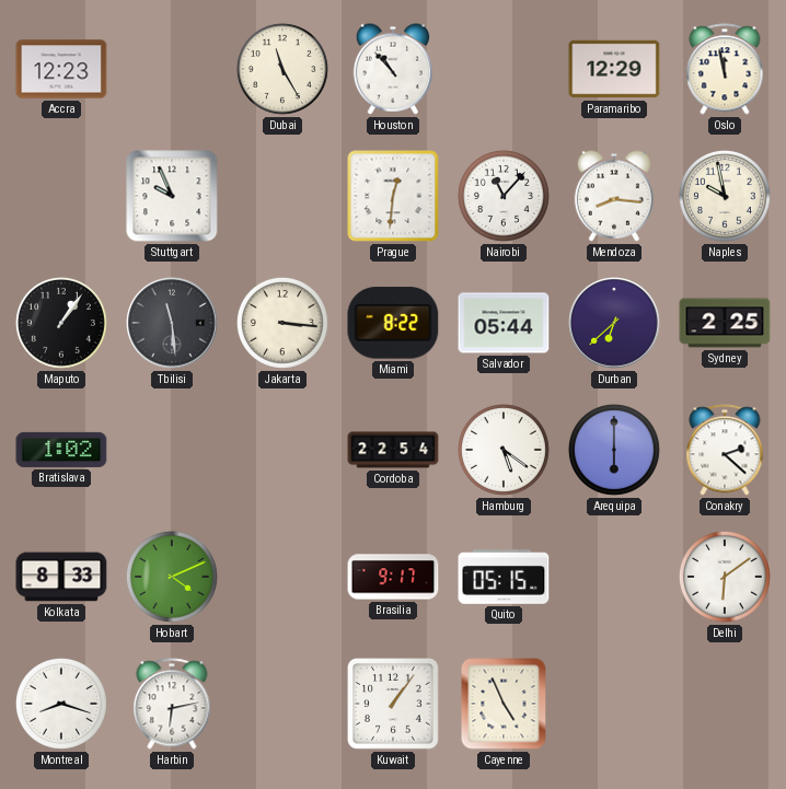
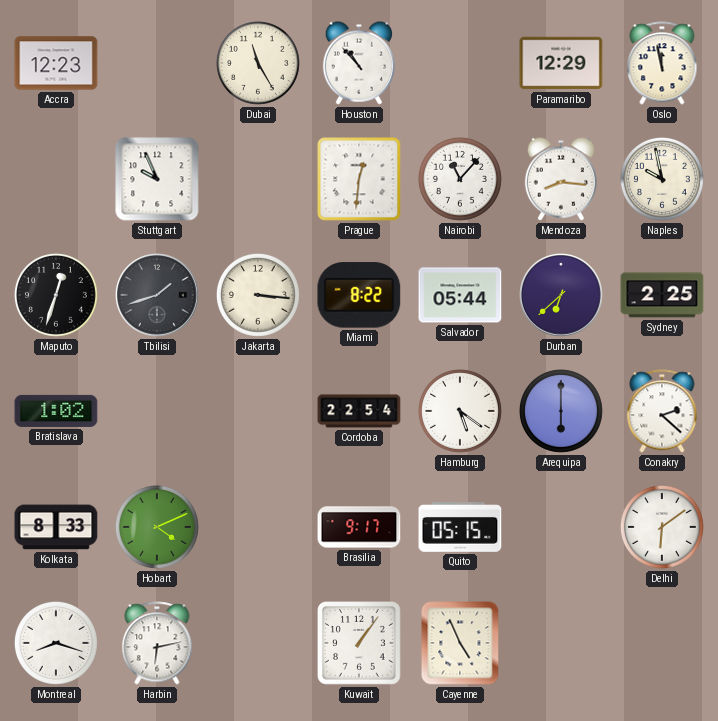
Maputo: 1:06 -> 12:33
Tbilisi: 11:29 -> 1:42
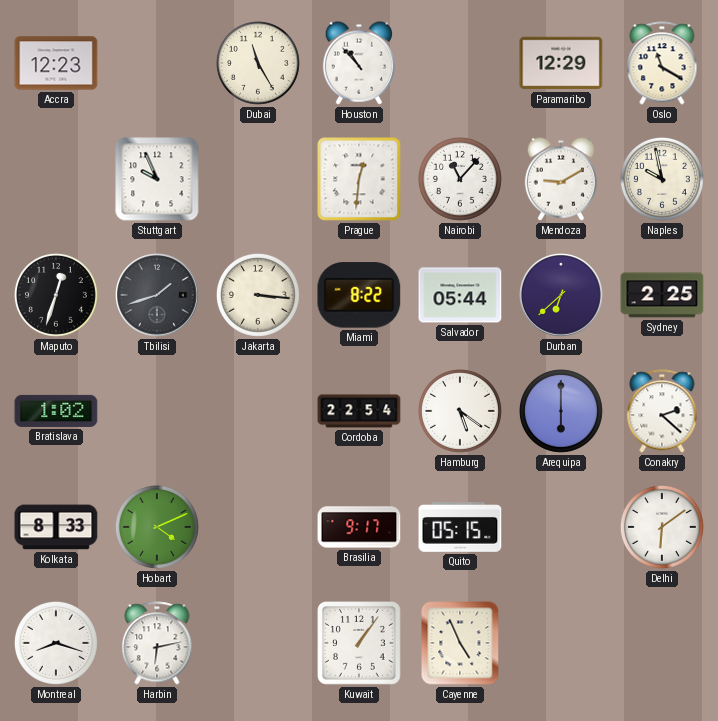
Oslo: 11:58 -> 11:20
Mendoza: 8:16 -> 9:10
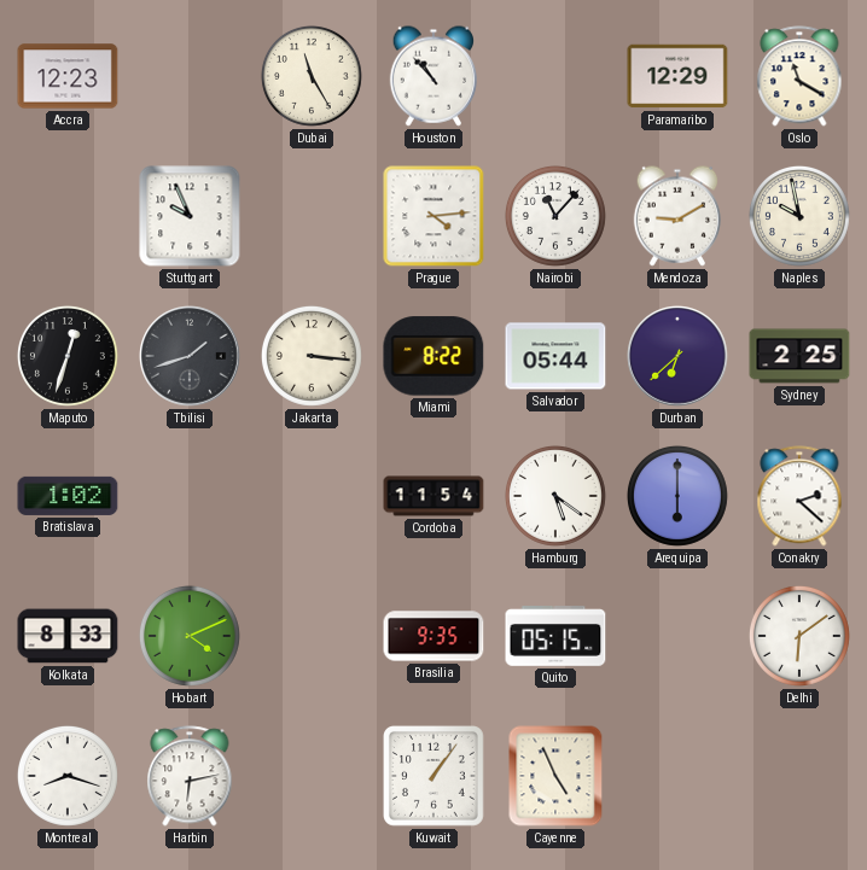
Prague: 12:31 -> 4:14
Cordoba: 22:54 -> 11:54
Brasilia: 9:17 -> 9:35
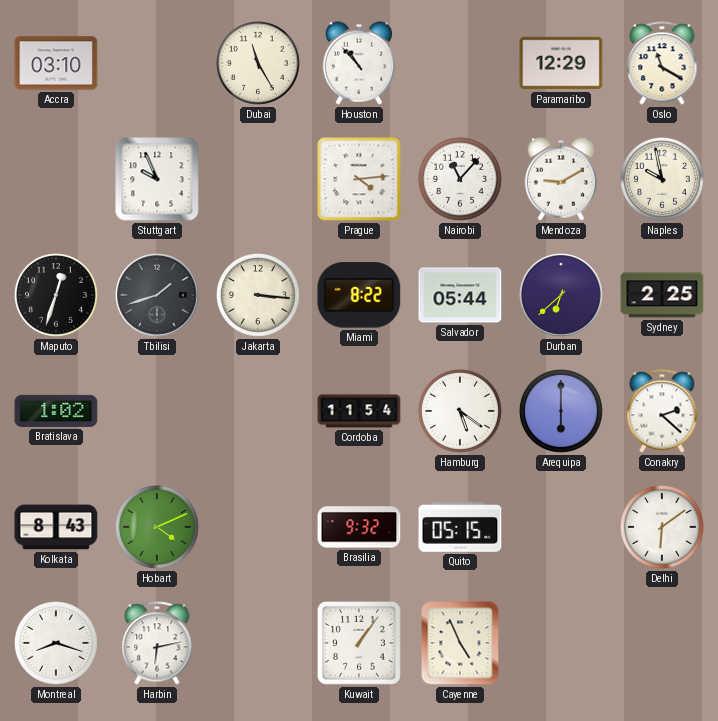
Accra: 12:23 -> 03:10
Kolkata: 8:33 -> 8:43
Brasilia: 9:35 -> 9:32
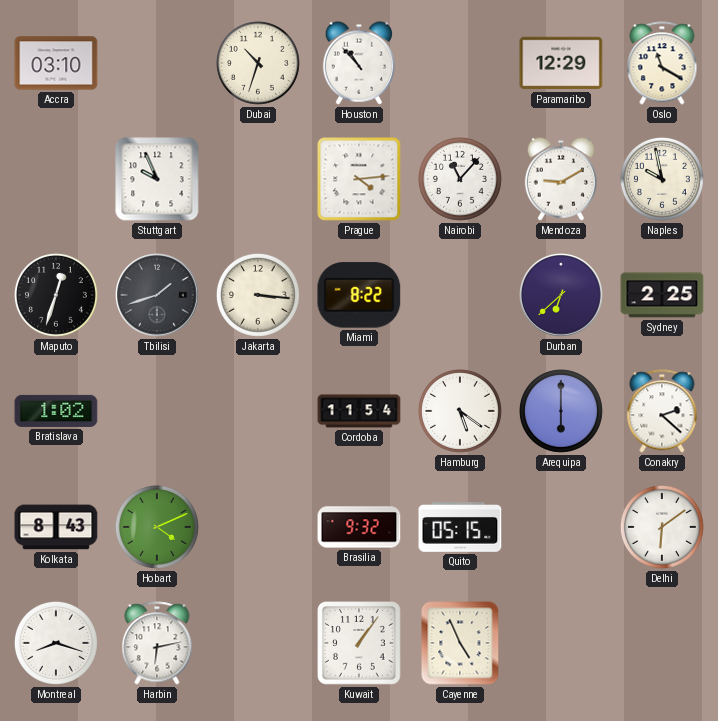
Dubai: 11:25 -> 10:33
Salvador: 05:44 -> none
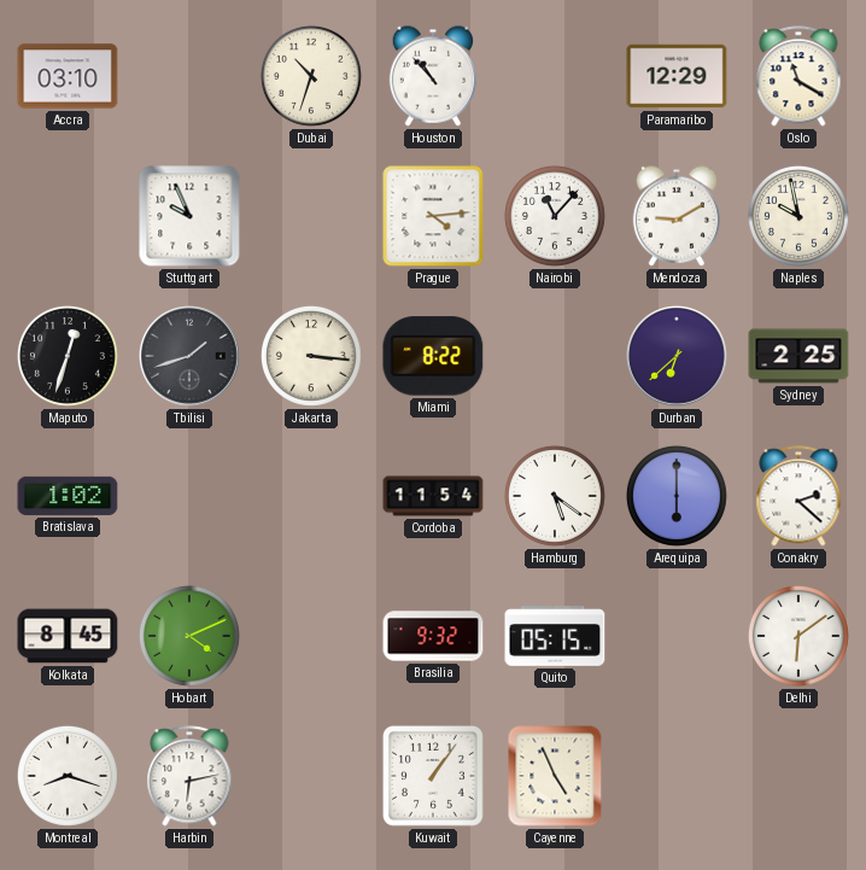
Kolkata: 8:43 -> 8:45
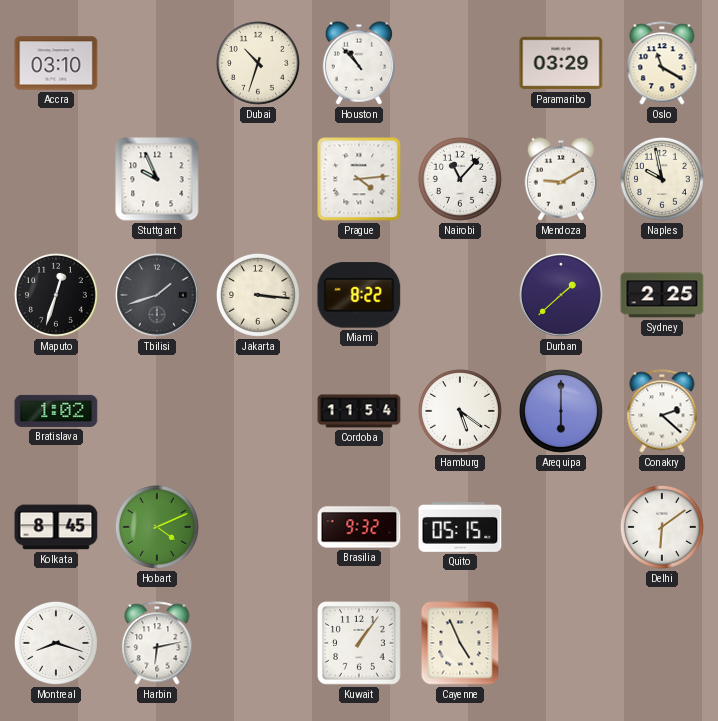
Paramaribo: 12:29 -> 03:29
Durban: 6:38 -> 1:38
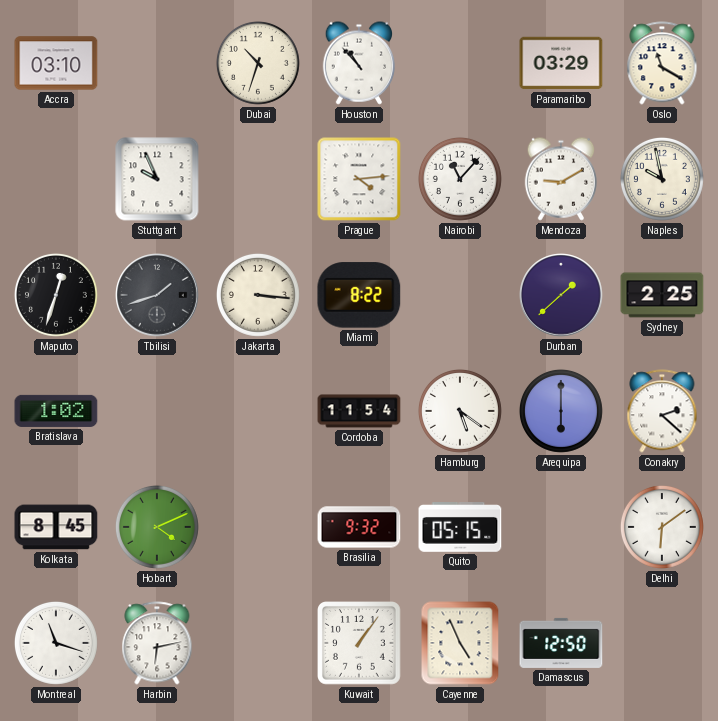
Montreal: 8:18 -> 11:18
Damascus: none -> 12:50
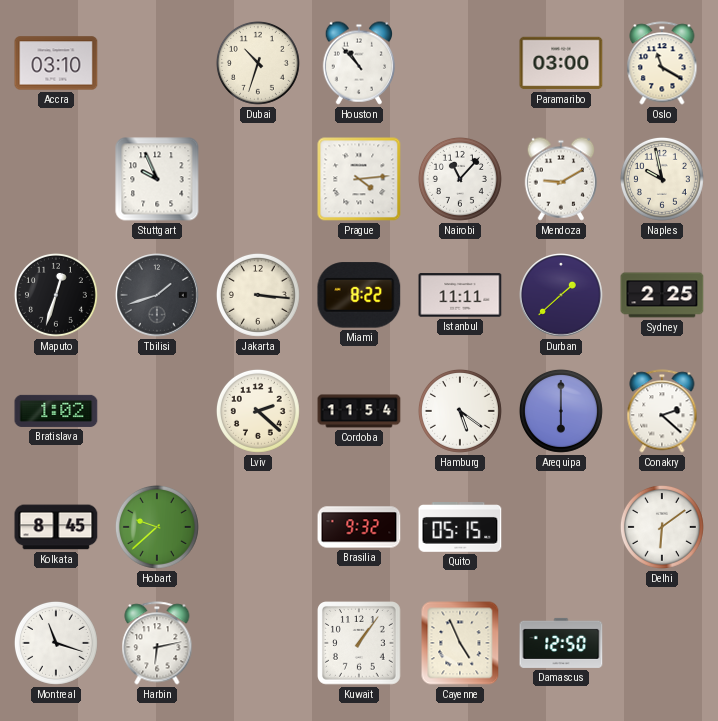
Paramaribo: 03:29 -> 03:00
Istanbul: none -> 11:11
Lviv: none -> 2:22
Hobart: 4:11 -> 9:38
